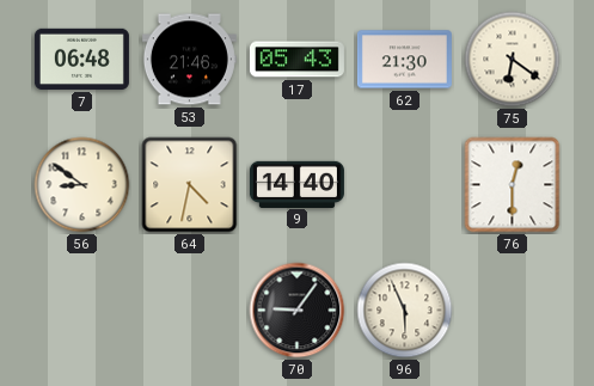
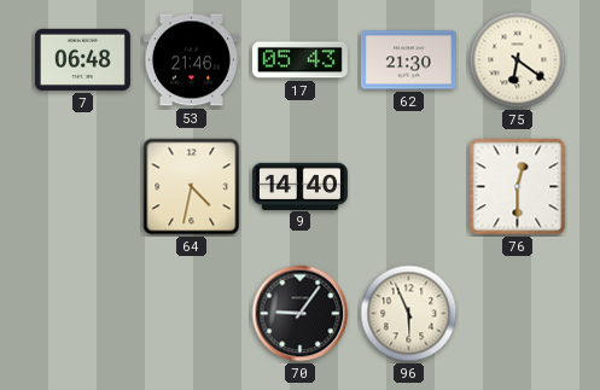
56: 8:51 -> none
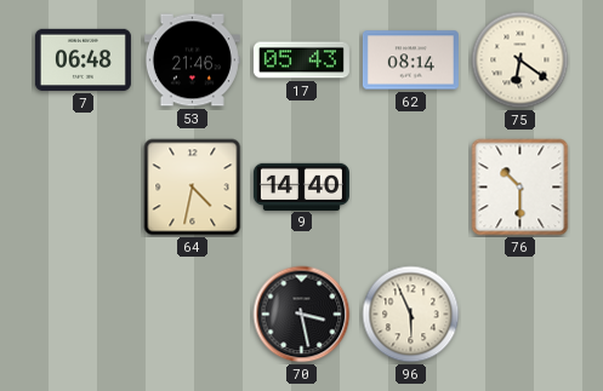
62: 21:30 -> 08:14
76: 12:30 -> 10:30
70: 9:06 -> 3:28
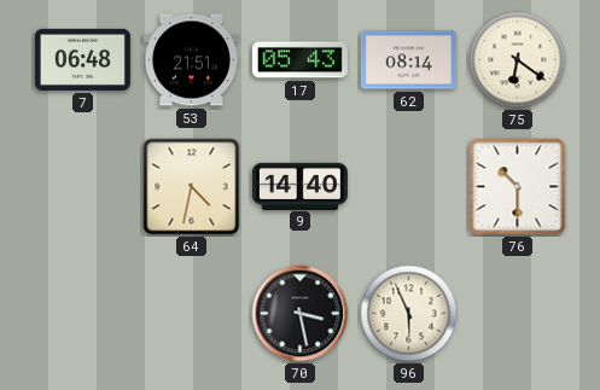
53: 21:46 -> 21:51
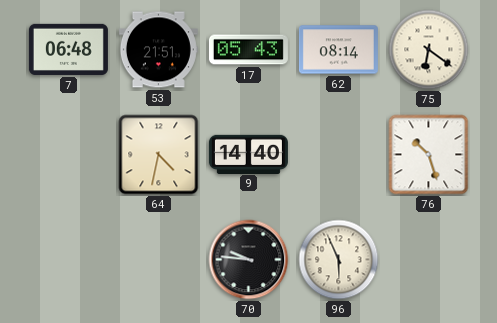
76: 10:30 -> 10:27
70: 3:28 -> 9:46
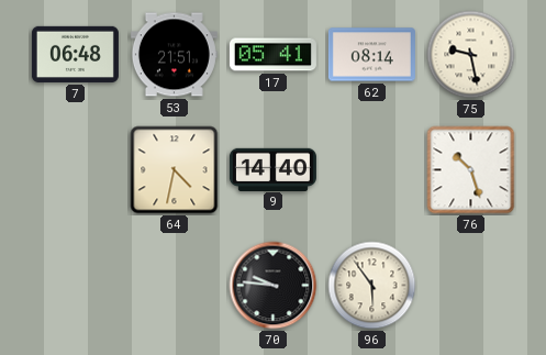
17: 05:43 -> 05:41
75: 6:21 -> 9:28
96: 5:56 -> 5:54
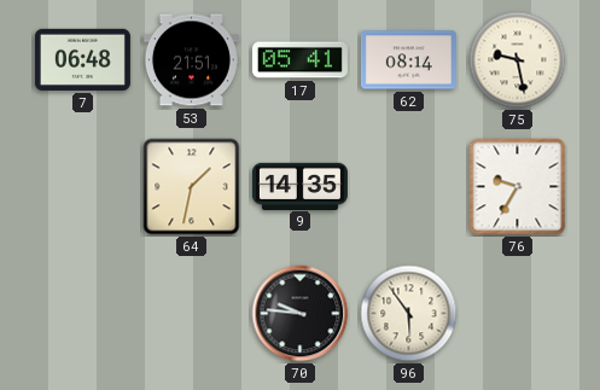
64: 4:32 -> 1:32
9: 14:40 -> 14:35
76: 10:27 -> 9:35
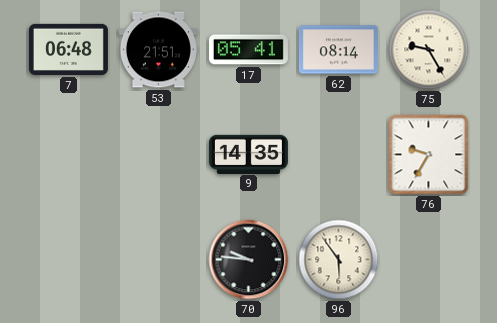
75: 9:28 -> 9:25
64: 1:32 -> none
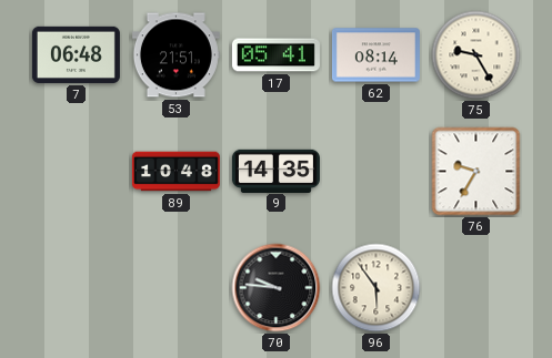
89: none -> 10:48
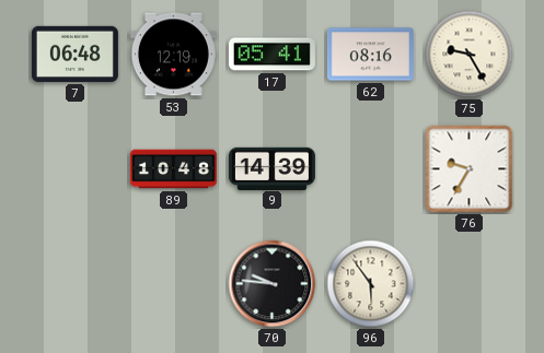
53: 21:51 -> 12:19
62: 08:14 -> 08:16
9: 14:35 -> 14:39
